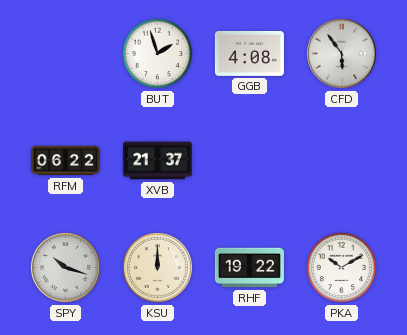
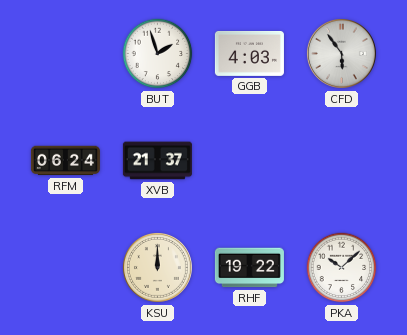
GGB: 4:08 -> 4:03
RFM: 06:22 -> 06:24
SPY: 10:18 -> none
PKA: 10:10 -> 10:08
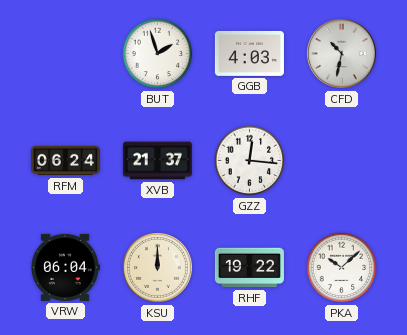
CFD: 5:54 -> 10:32
GZZ: none -> 12:16
VRW: none -> 06:04
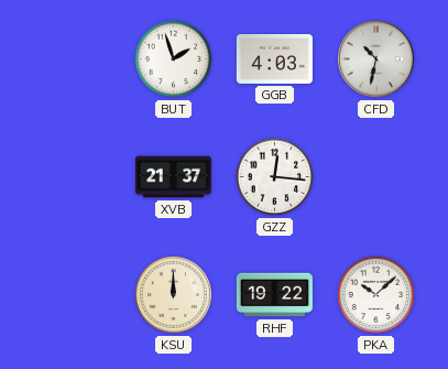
RFM: 06:24 -> none
VRW: 06:04 -> none
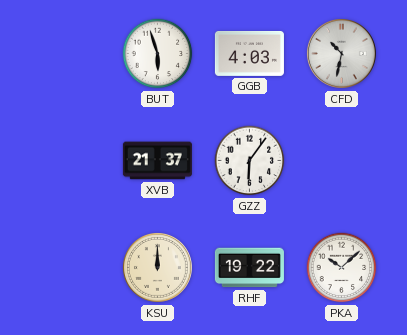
BUT: 1:57 -> 5:57
GZZ: 12:16 -> 6:06
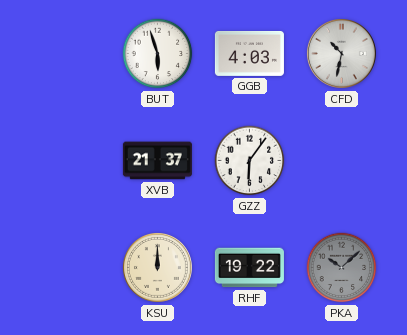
PKA dial: white -> grey
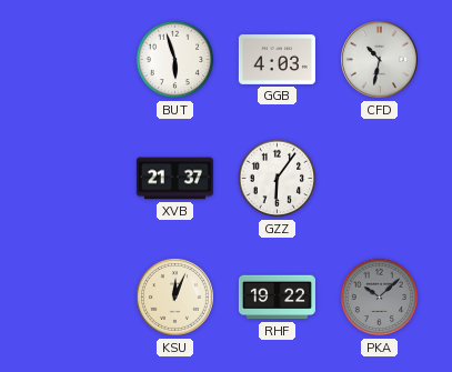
KSU: 12:00 -> 12:04
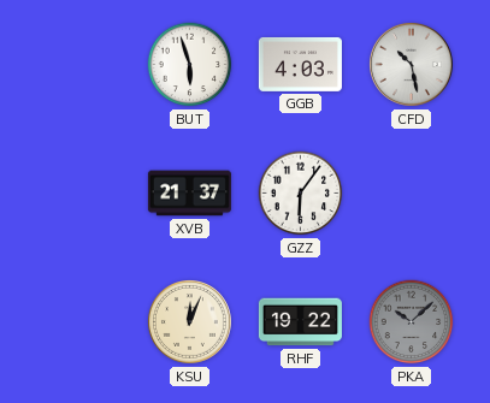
CFD: 10:32 -> 10:28
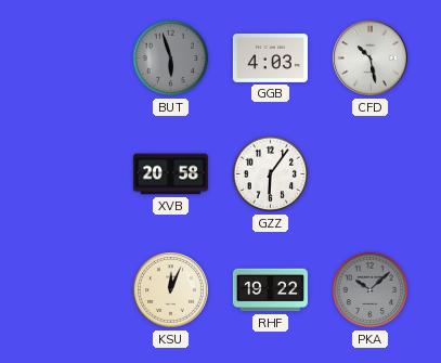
BUT dial: white -> grey
XVB: 21:37 -> 20:58
